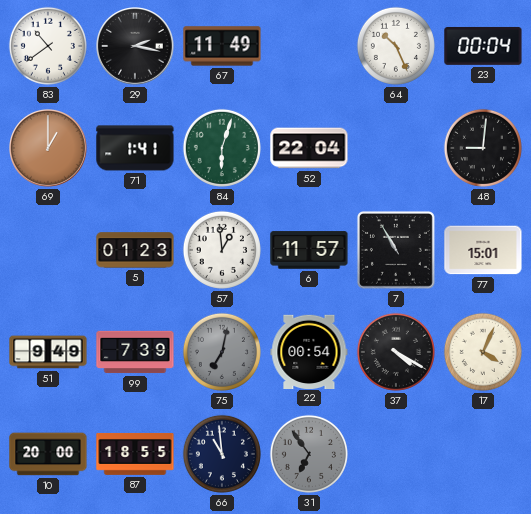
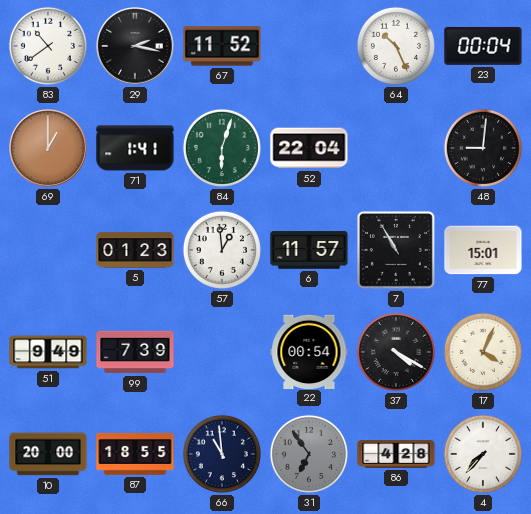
67: 11:49 -> 11:52
75: 7:02 -> none
86: none -> 4:28
4: none -> 7:37
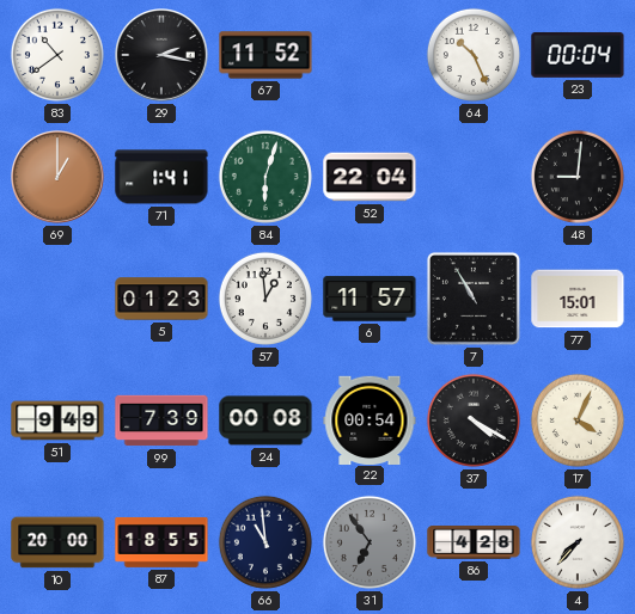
24: none -> 00:08
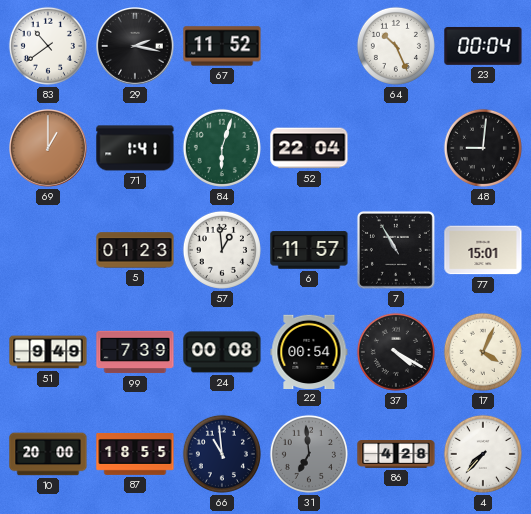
31: 6:54 -> 6:59
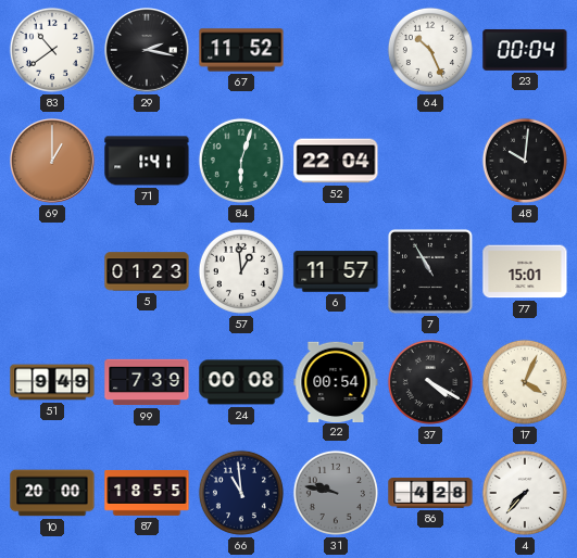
48: 9:01 -> 10:01
31: 6:59 -> 9:47
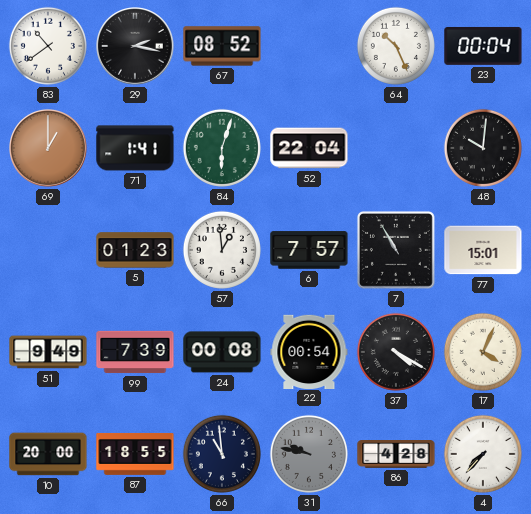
67: 11:52 -> 08:52
6: 11:57 -> 7:57
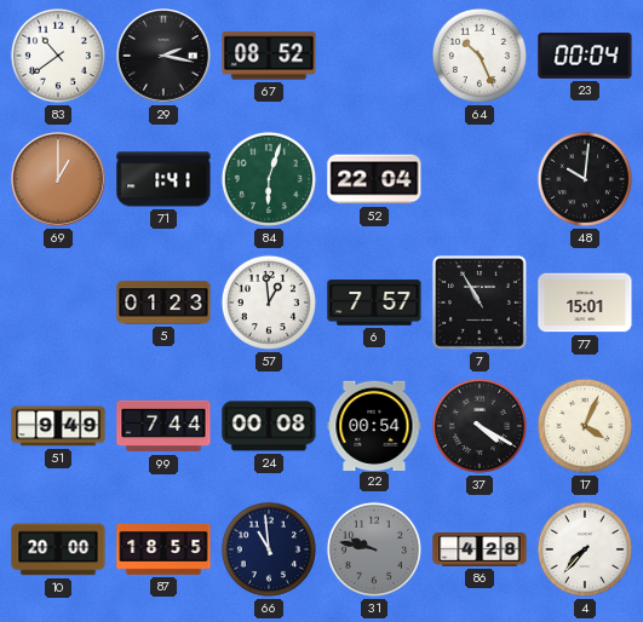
99: 7:39 -> 7:44
